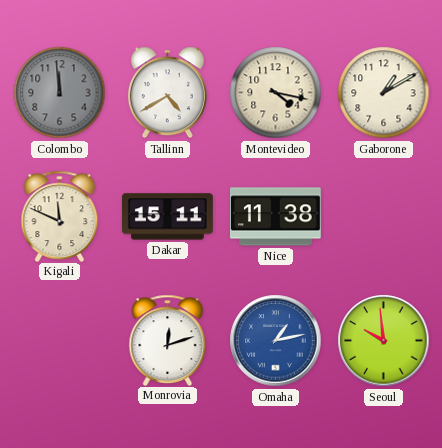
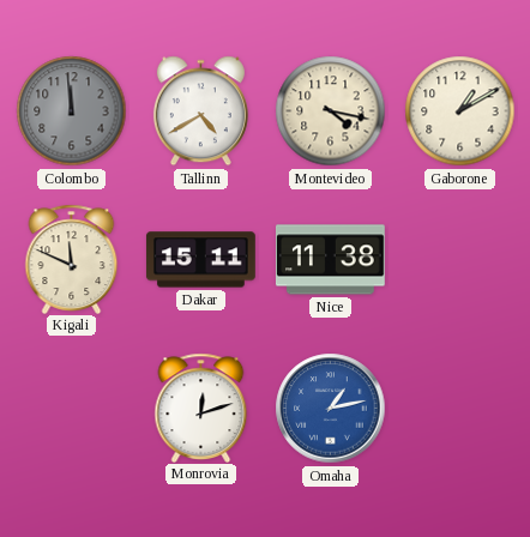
Seoul: 9:59 -> none
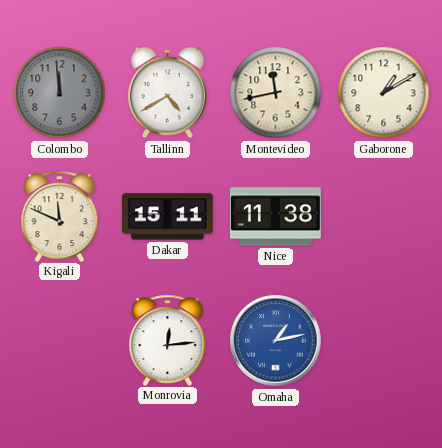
Montevideo: 4:17 -> 11:43
Monrovia: 12:12 -> 12:14
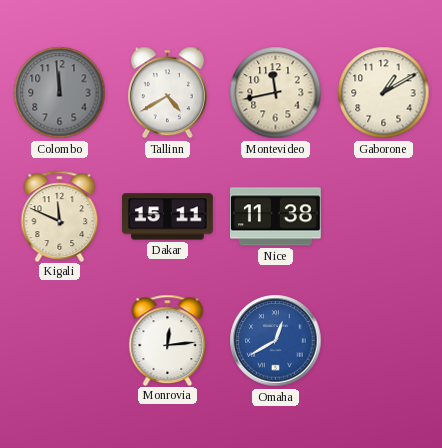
Omaha: 1:13 -> 12:40
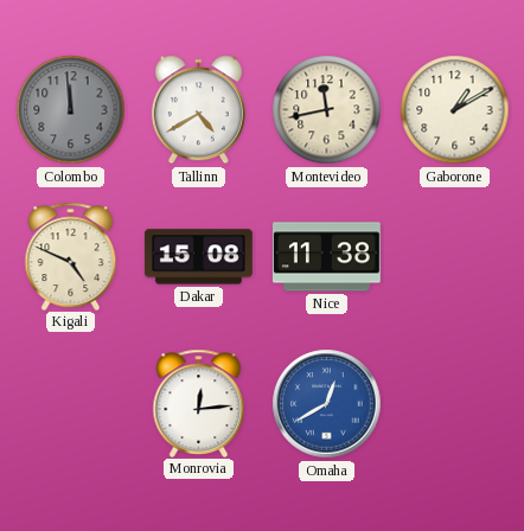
Kigali: 11:49 -> 4:49
Dakar: 15:11 -> 15:08
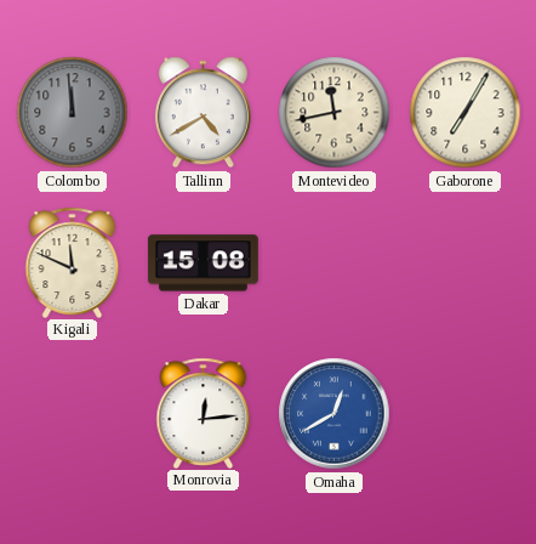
Gaborone: 1:10 -> 7:05
Kigali: 4:49 -> 11:49
Nice: 11:38 -> none
